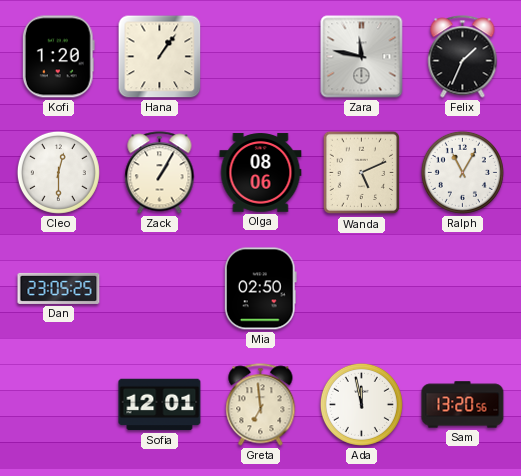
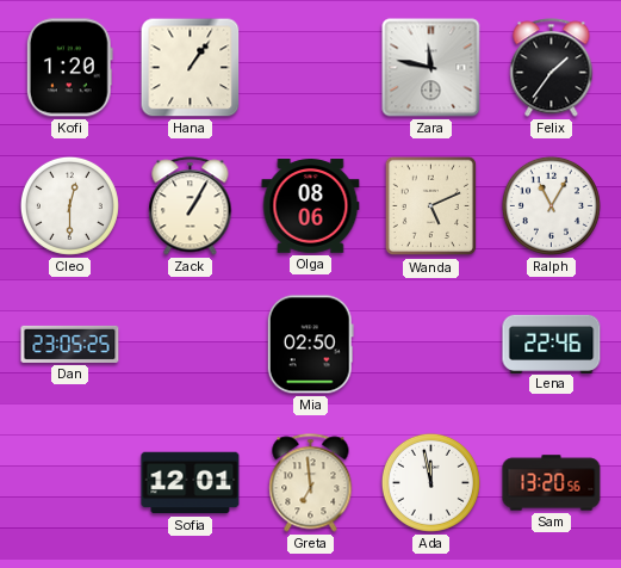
Felix: 1:34 -> 1:36
Lena: none -> 22:46
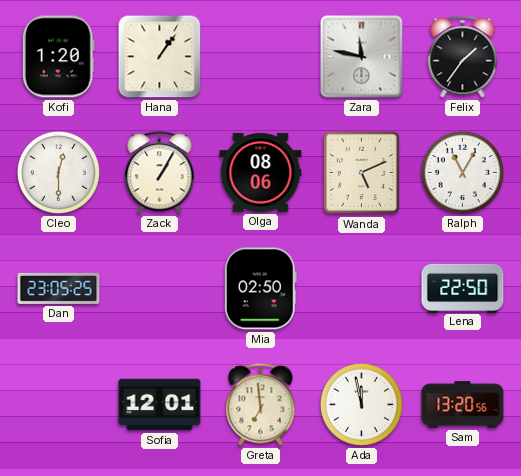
Lena: 22:46 -> 22:50
